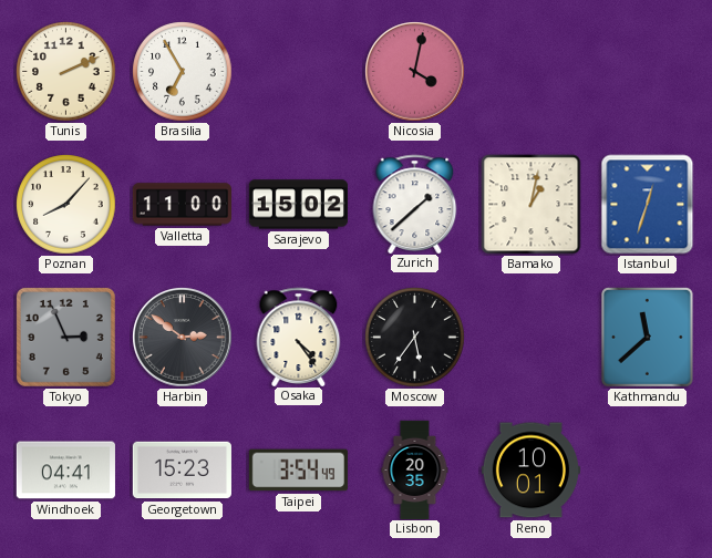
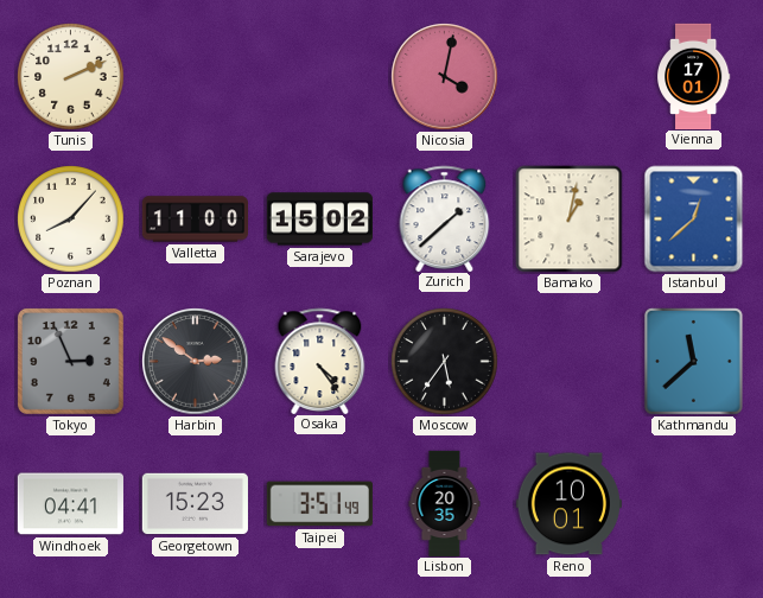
Brasilia: 6:55 -> none
Vienna: none -> 17:01
Istanbul: 12:33 -> 12:38
Taipei: 3:54 -> 3:51
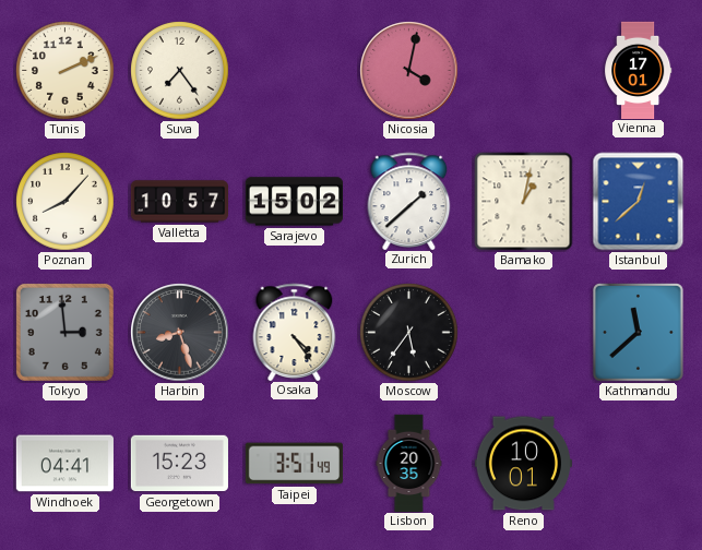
Suva: none -> 7:24
Valletta: 11:00 -> 10:57
Tokyo: 2:56 -> 2:59
Harbin: 2:51 -> 8:27
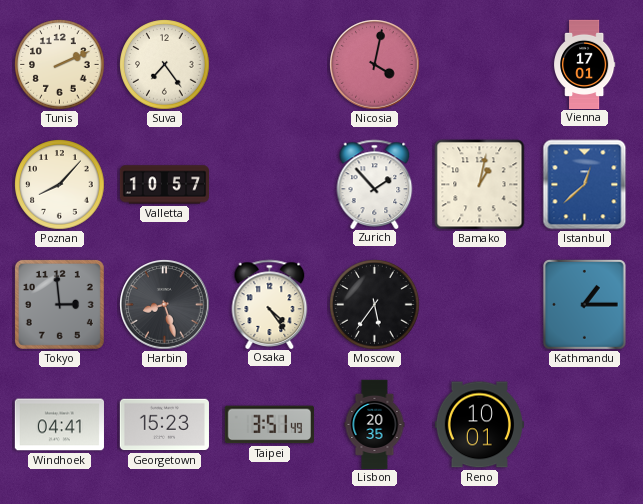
Sarajevo: 15:02 -> none
Zurich: 1:38 -> 1:53
Kathmandu: 11:38 -> 1:15
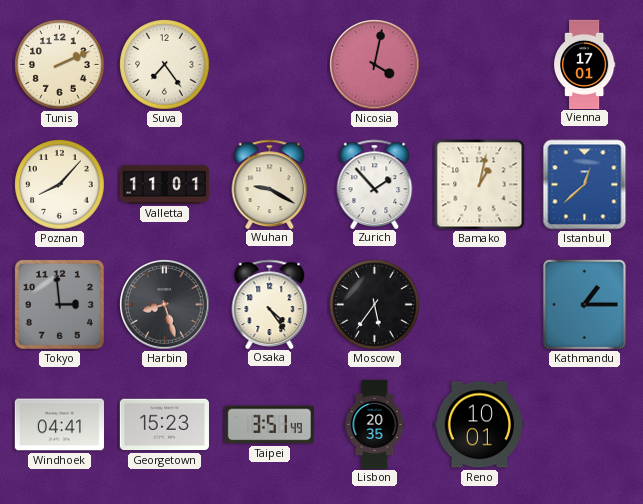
Valletta: 10:57 -> 11:01
Wuhan: none -> 9:20
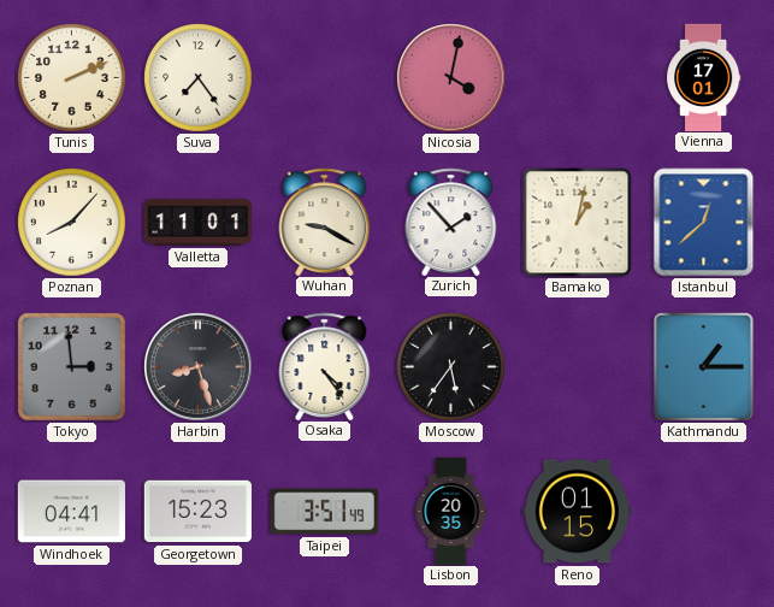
Reno: 10:01 -> 01:15
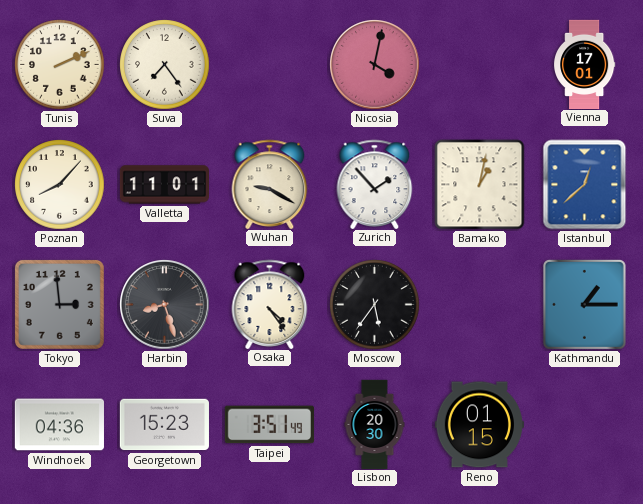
Windhoek: 04:41 -> 04:36
Lisbon: 20:35 -> 20:30
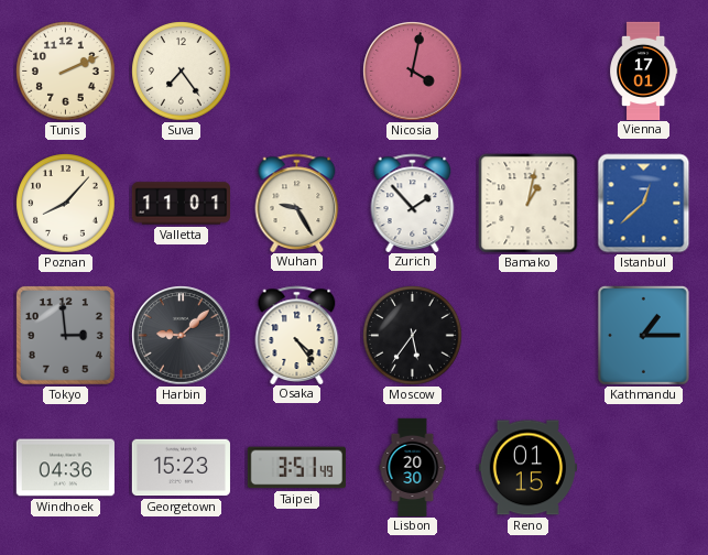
Wuhan: 9:20 -> 9:25
Harbin: 8:27 -> 9:08
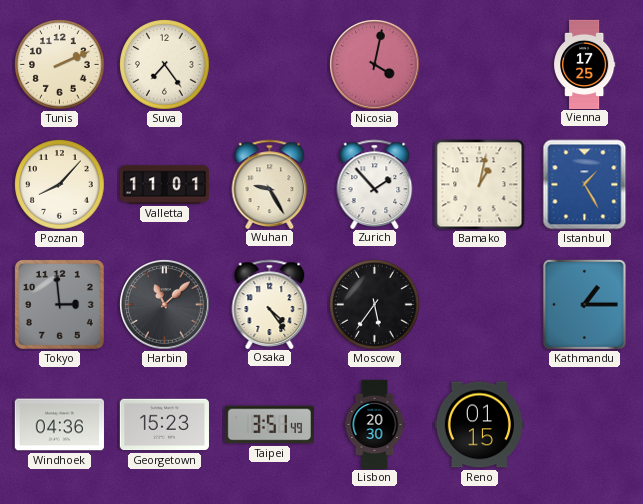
Vienna: 17:01 -> 17:25
Istanbul: 12:38 -> 1:25
Harbin: 9:08 -> 11:08
